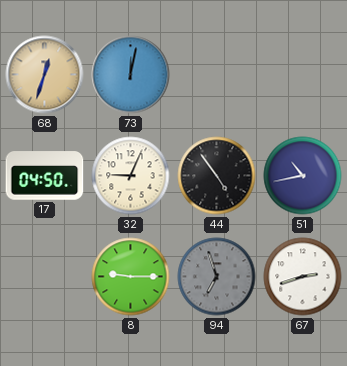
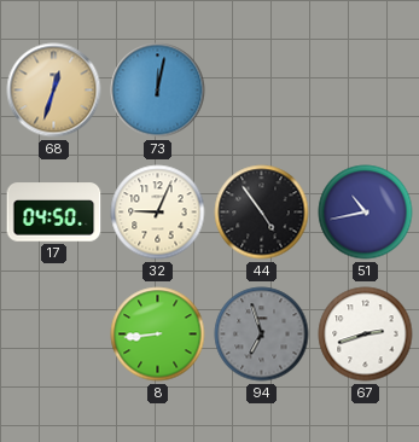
8: 9:15 -> 8:44
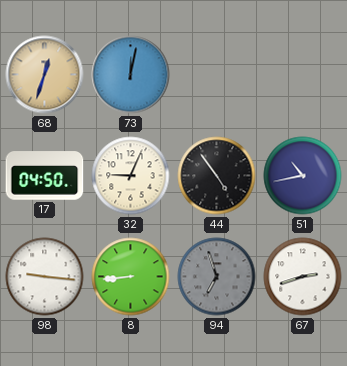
98: none -> 9:16
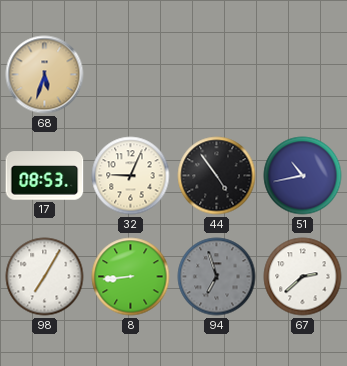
68: 12:33 -> 5:33
73: 12:02 -> none
17: 04:50 -> 08:53
98: 9:16 -> 7:05
67: 2:42 -> 2:38
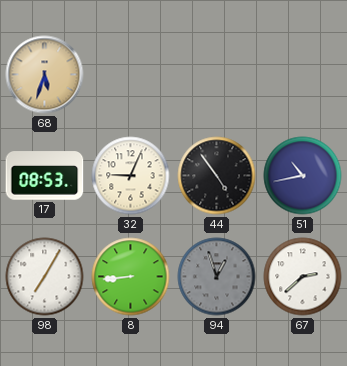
94: 6:57 -> 12:57
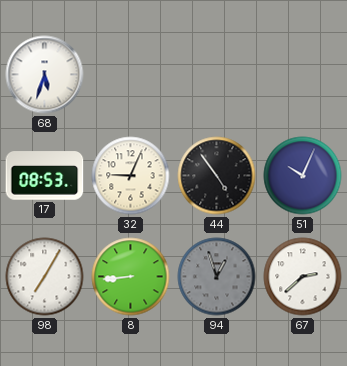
68 dial: champagne -> white
51: 10:43 -> 10:04
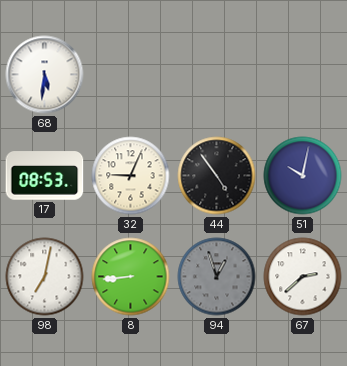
68: 5:33 -> 5:31
51: 10:04 -> 10:02
98: 7:05 -> 7:02
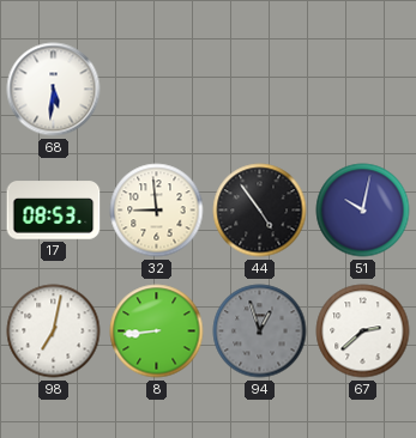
32: 9:04 -> 8:59
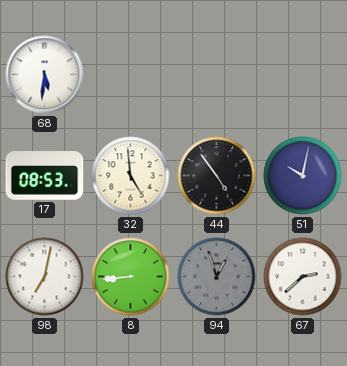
32: 8:59 -> 4:59
